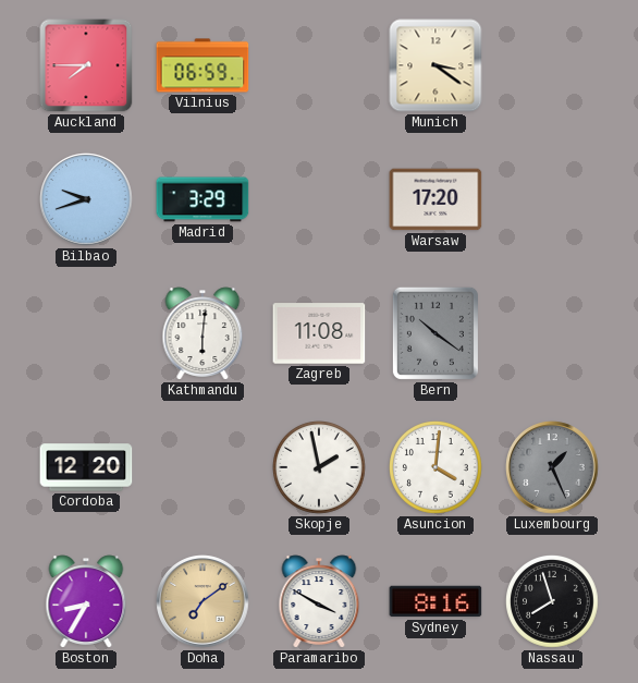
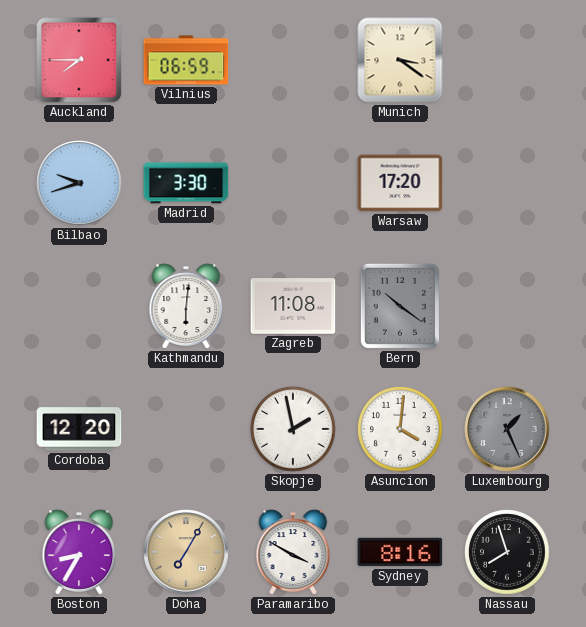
Madrid: 3:29 -> 3:30
Doha: 7:09 -> 7:05
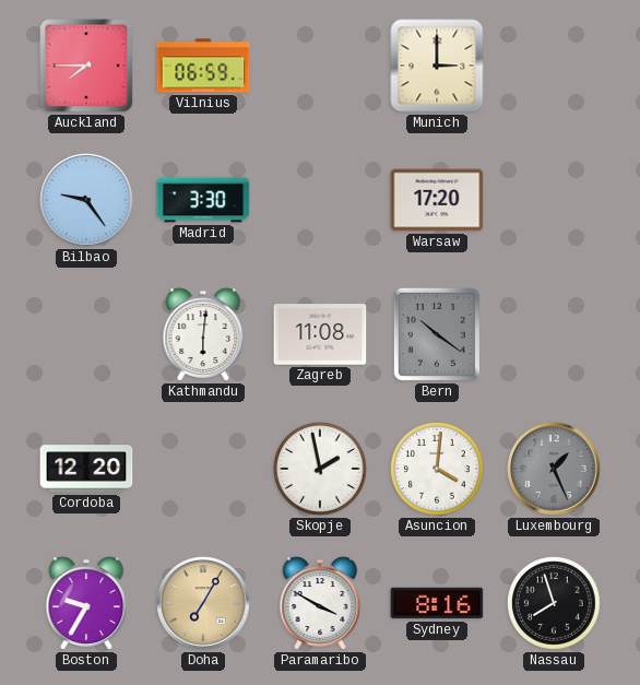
Munich: 3:21 -> 3:00
Bilbao: 9:42 -> 9:24
Boston: 8:35 -> 9:35
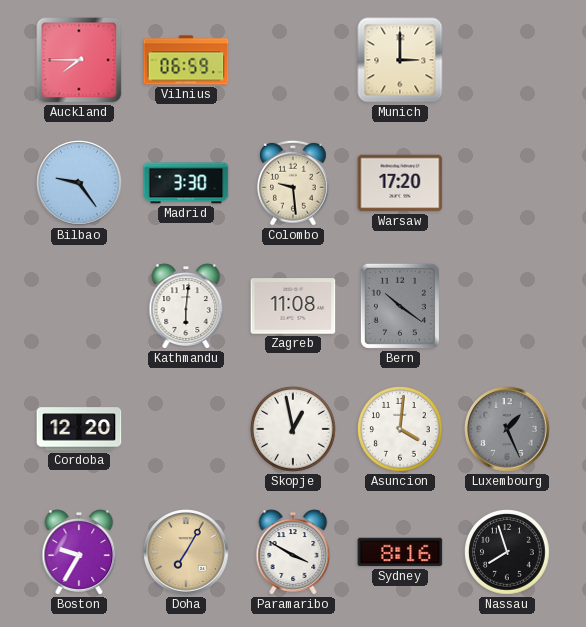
Colombo: none -> 9:29
Skopje: 1:58 -> 12:58
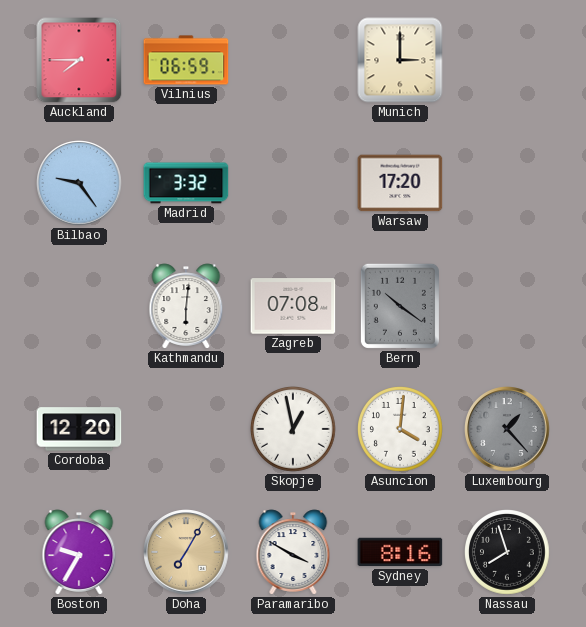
Madrid: 3:30 -> 3:32
Colombo: 9:29 -> none
Zagreb: 11:08 -> 07:08
Luxembourg: 1:26 -> 1:23
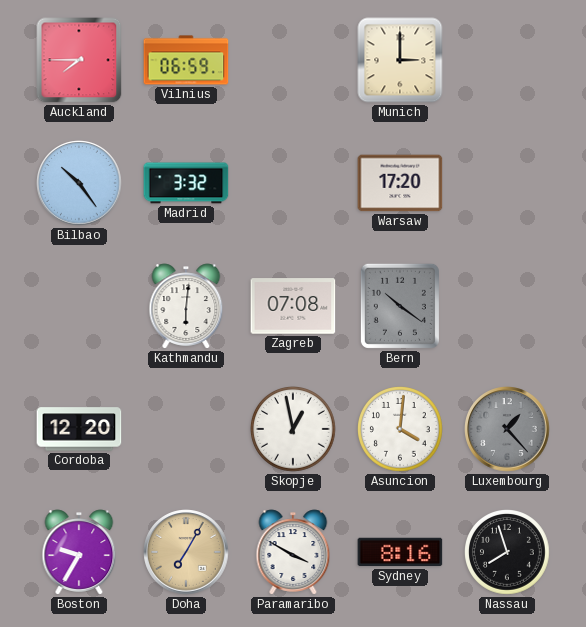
Bilbao: 9:24 -> 10:24
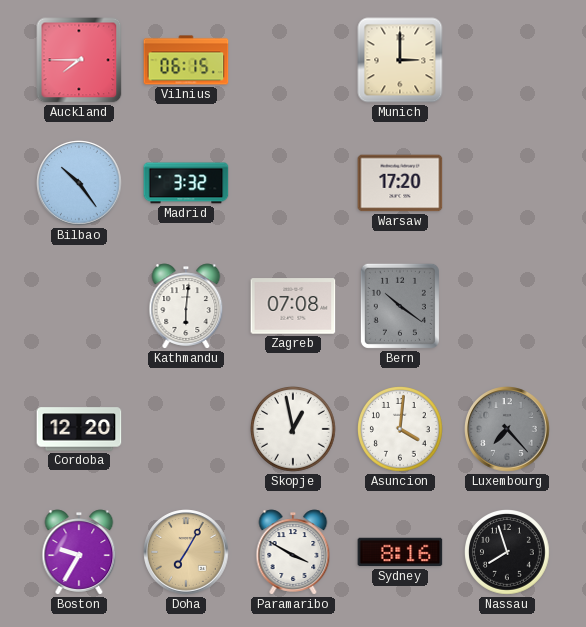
Vilnius: 06:59 -> 06:15
Luxembourg: 1:23 -> 7:23
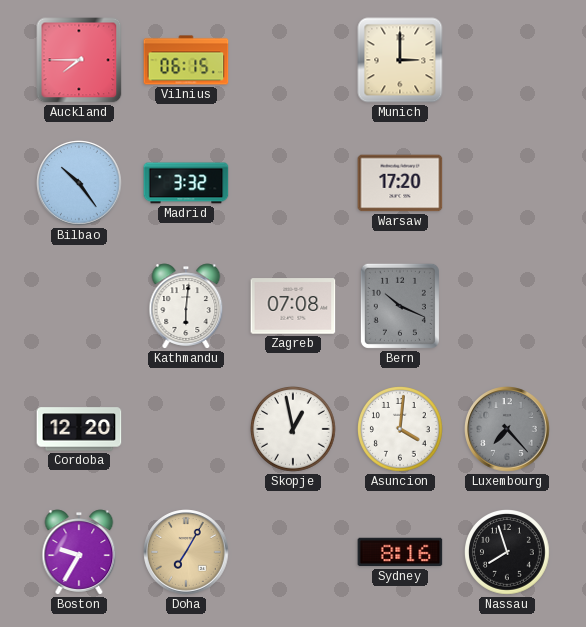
Bern: 10:21 -> 10:19
Paramaribo: 3:50 -> none
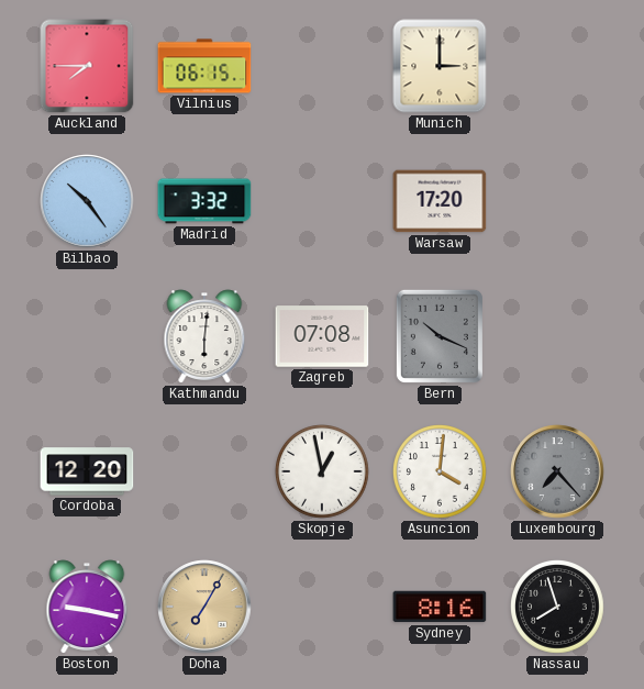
Boston: 9:35 -> 9:17
